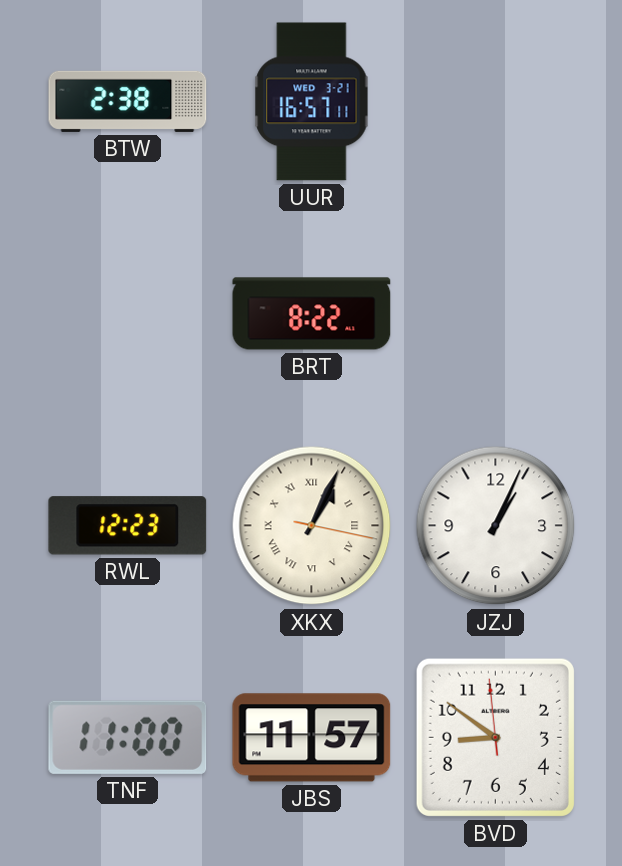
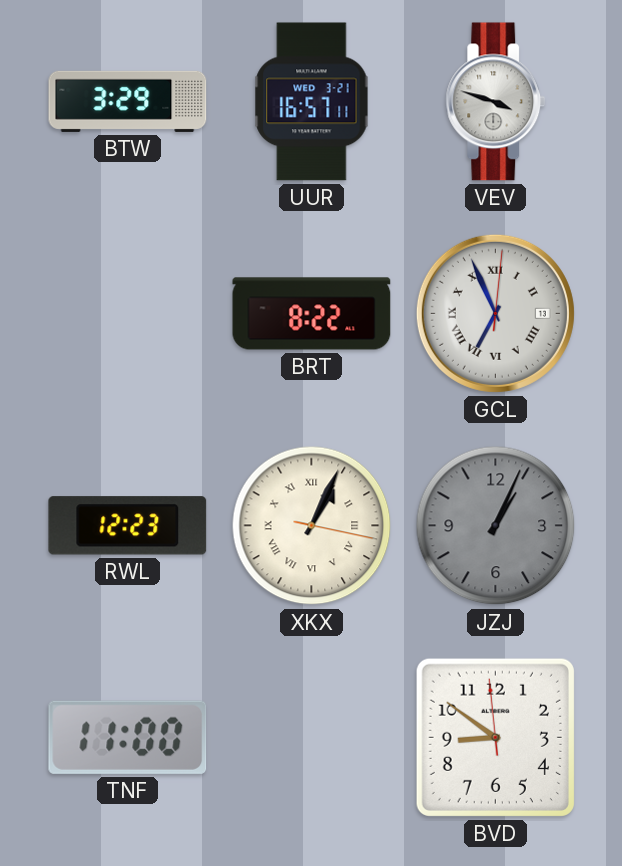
BTW: 2:38 -> 3:29
VEV: none -> 3:48
GCL: none -> 6:56
JZJ dial: white -> grey
JBS: 11:57 -> none
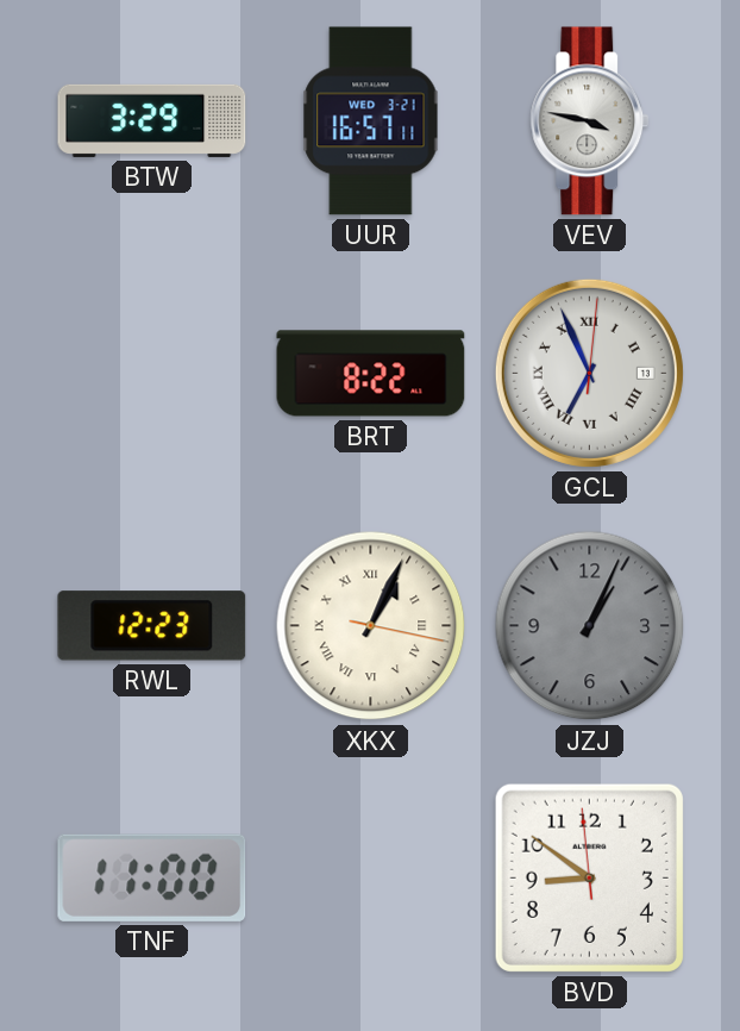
VEV: 3:48 -> 3:47
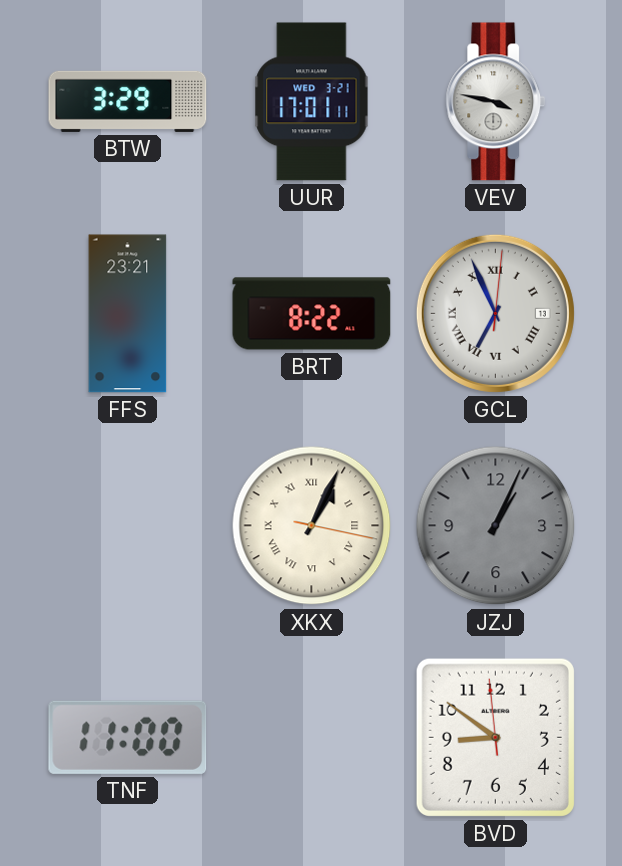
UUR: 16:57 -> 17:01
FFS: none -> 23:21
RWL: 12:23 -> none
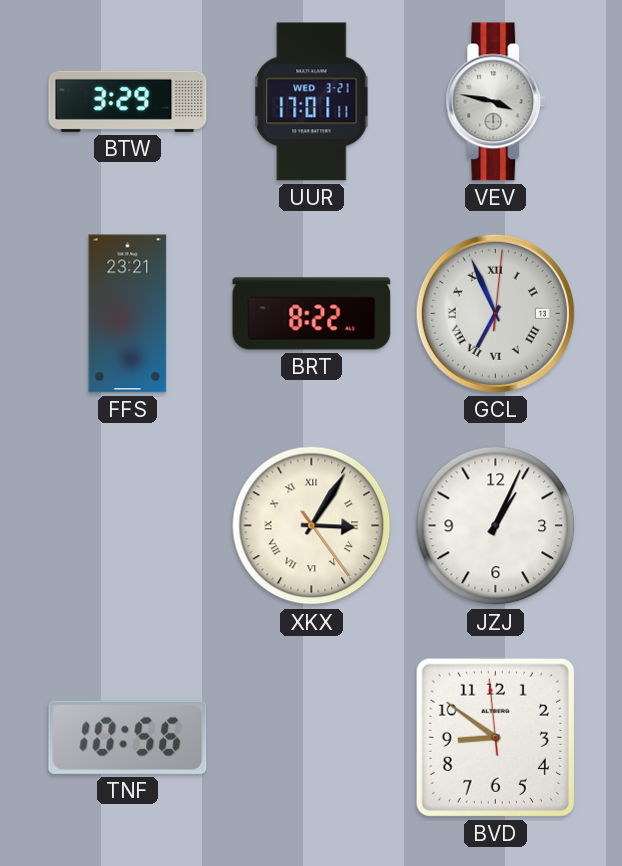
XKX: 1:04 -> 3:05
JZJ dial: grey -> white
TNF: 11:00 -> 10:56
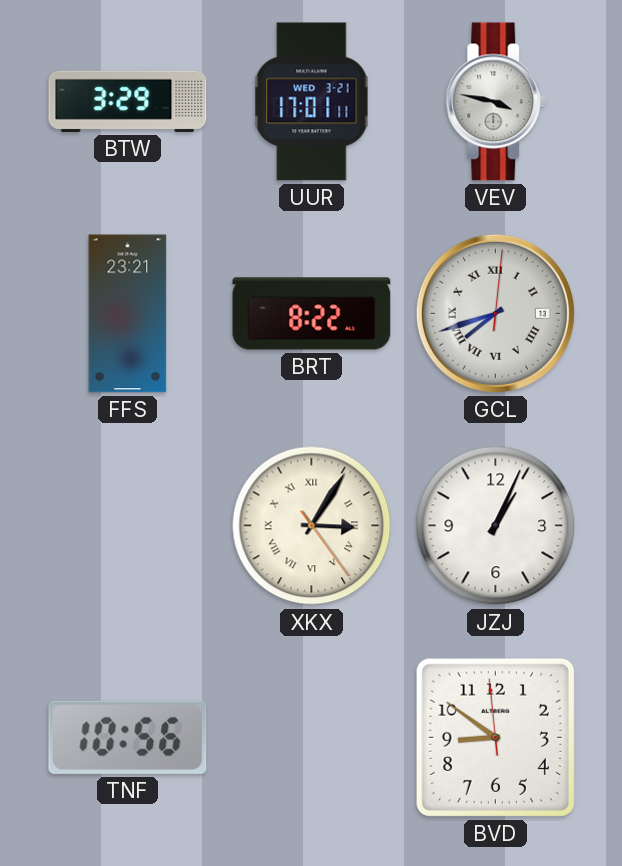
GCL: 6:56 -> 7:42
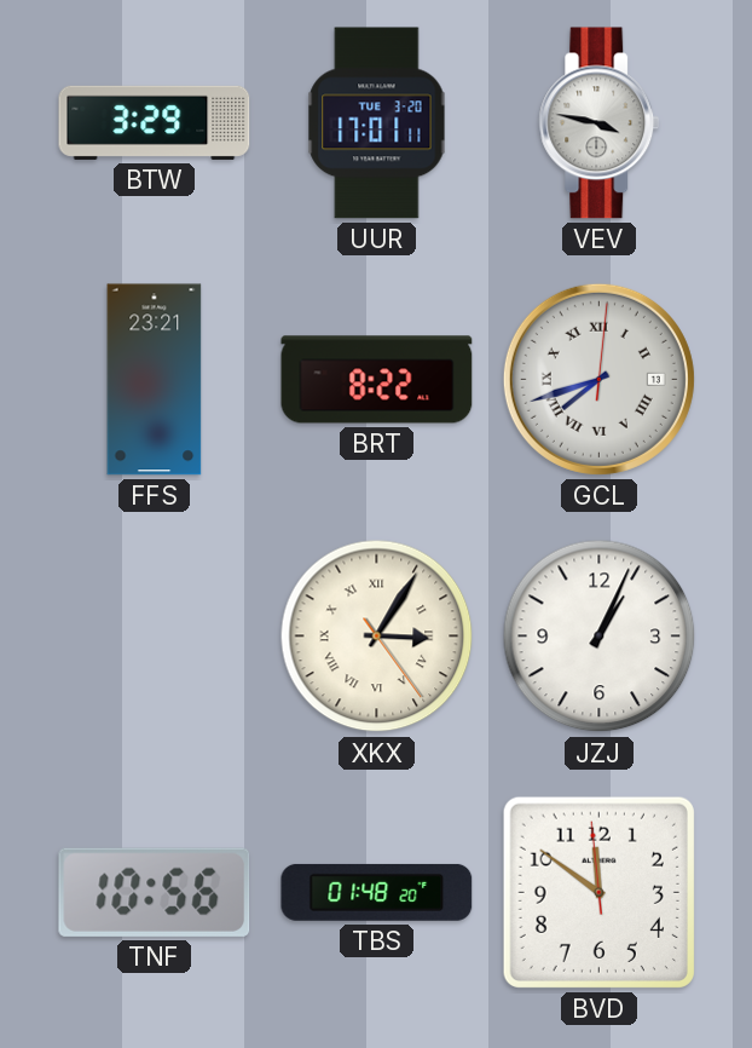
UUR date: WED 3-21 -> TUE 3-20
TBS: none -> 01:48
BVD: 8:50 -> 11:50
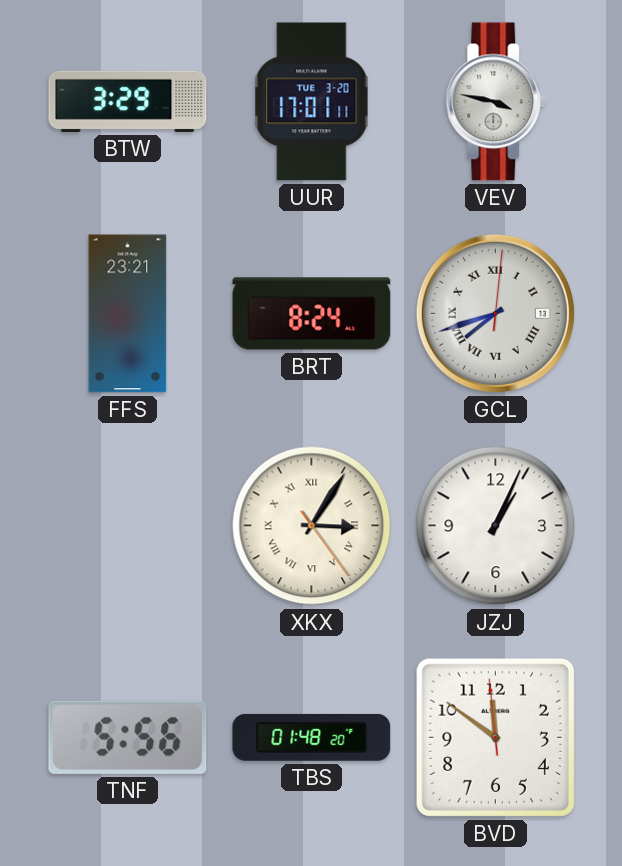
BRT: 8:22 -> 8:24
TNF: 10:56 -> 5:56
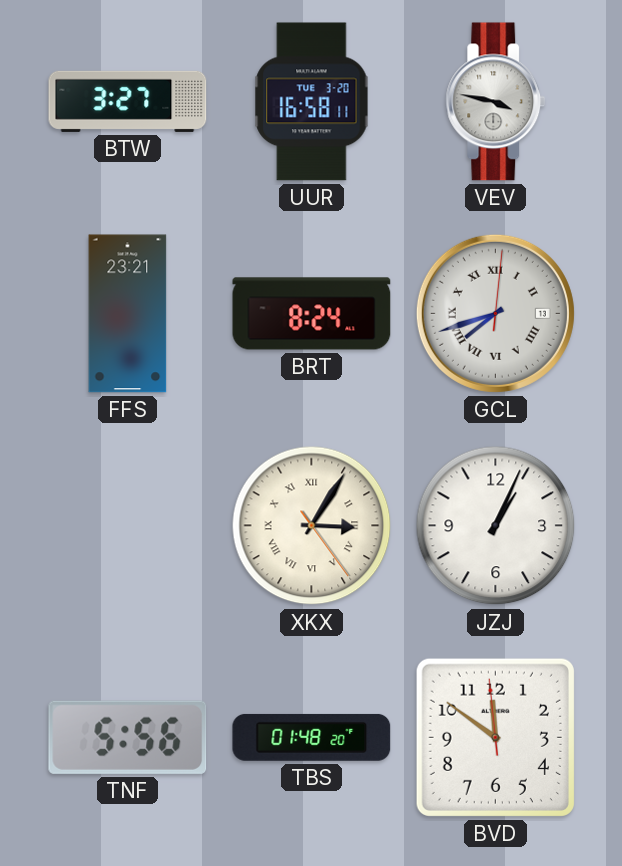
BTW: 3:29 -> 3:27
UUR: 17:01 -> 16:58
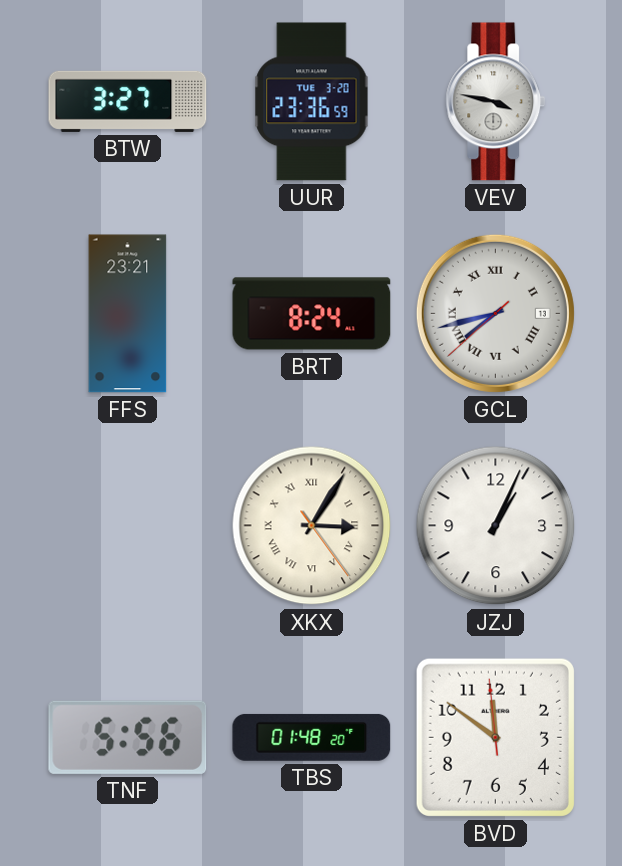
UUR: 16:58 -> 23:36
GCL: 7:42:01 -> 7:42:38
